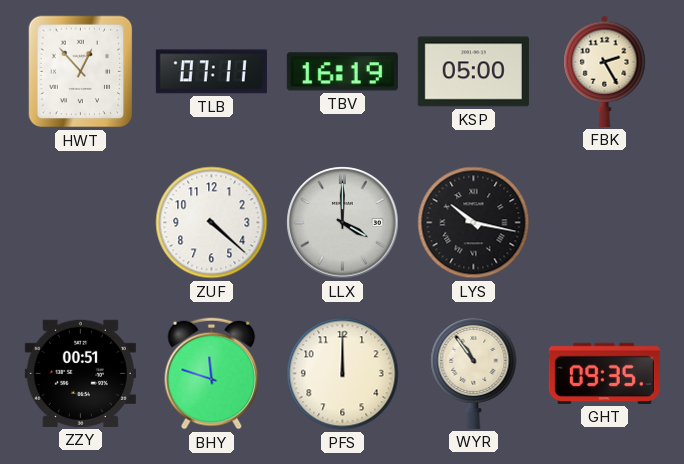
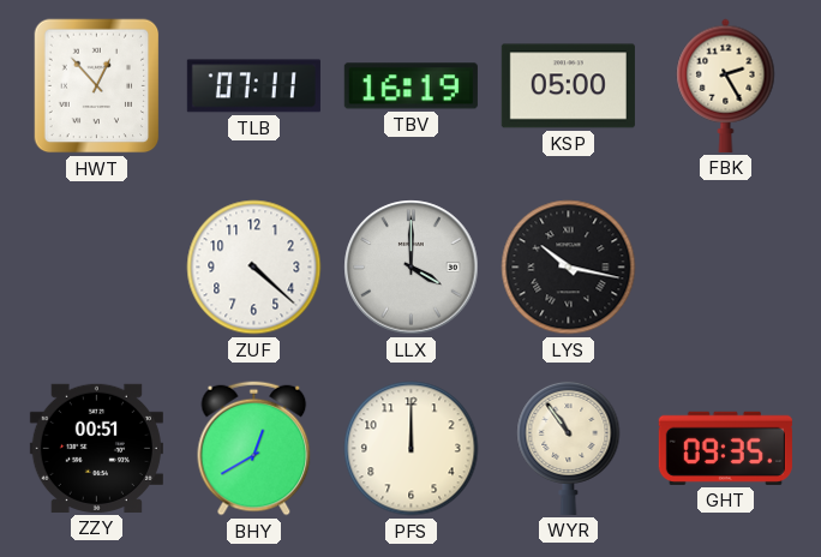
BHY: 11:48 -> 12:40
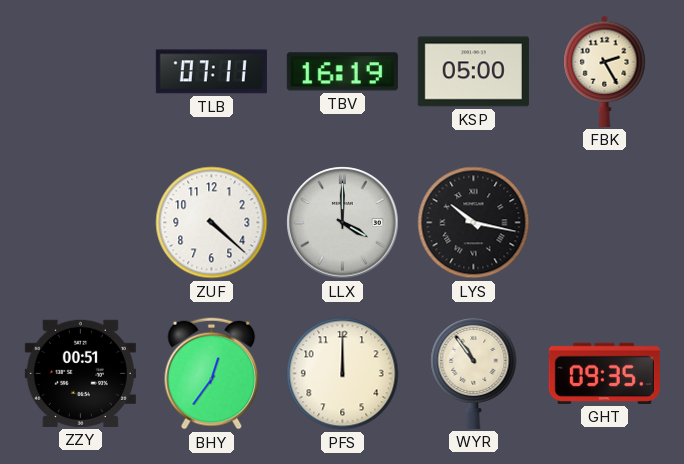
HWT: 12:53 -> none
BHY: 12:40 -> 12:36
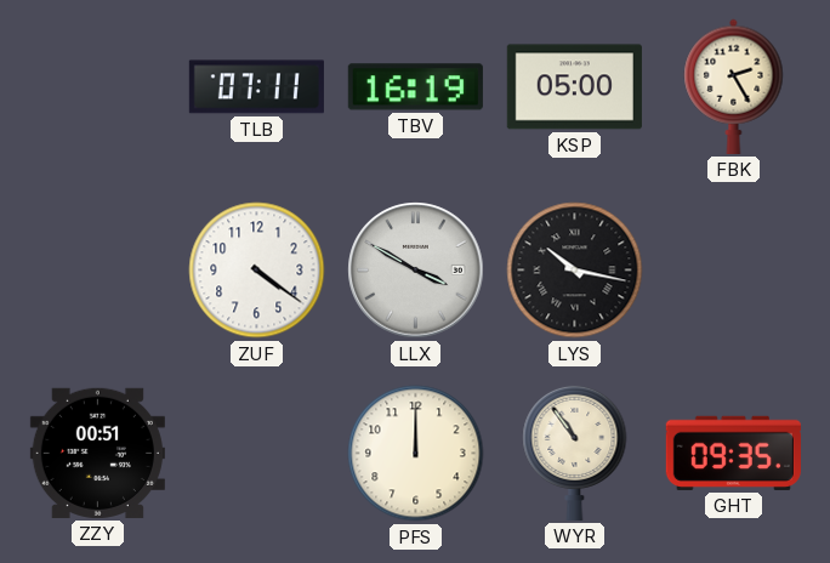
ZUF: 4:22 -> 4:21
LLX: 4:00 -> 3:50
BHY: 12:36 -> none
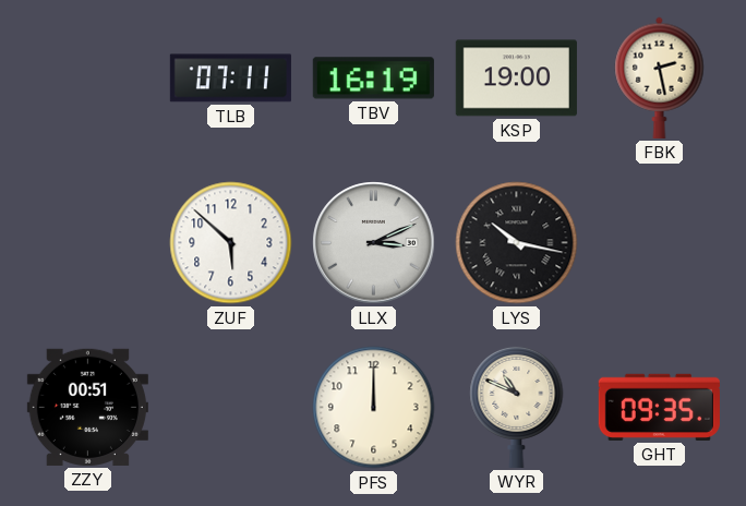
KSP: 05:00 -> 19:00
FBK: 2:25 -> 2:28
ZUF: 4:21 -> 5:52
LLX: 3:50 -> 3:11
WYR: 10:54 -> 10:49
